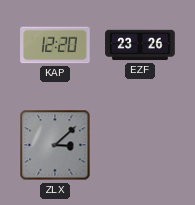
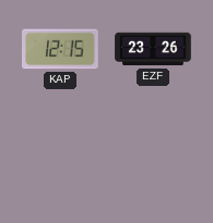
KAP: 12:20 -> 12:15
ZLX: 3:08 -> none
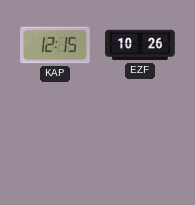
EZF: 23:26 -> 10:26
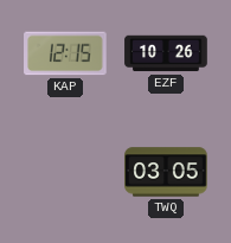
TWQ: none -> 03:05
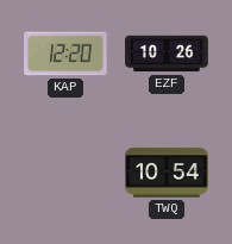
KAP: 12:15 -> 12:20
TWQ: 03:05 -> 10:54
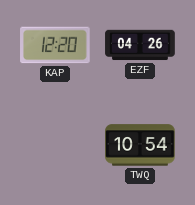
EZF: 10:26 -> 04:26
